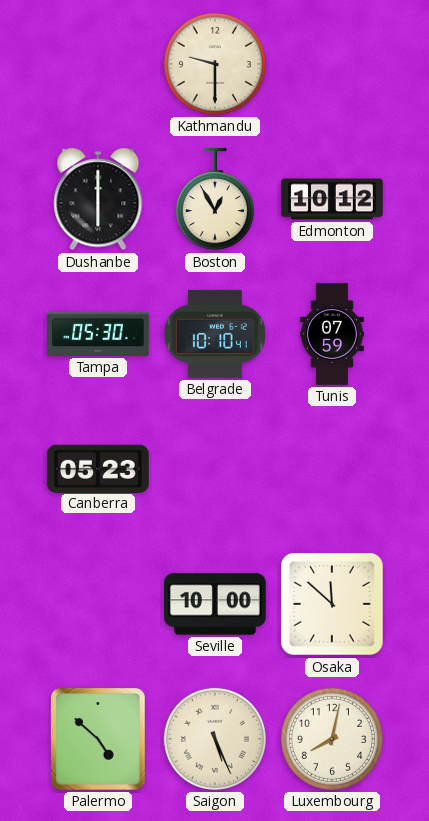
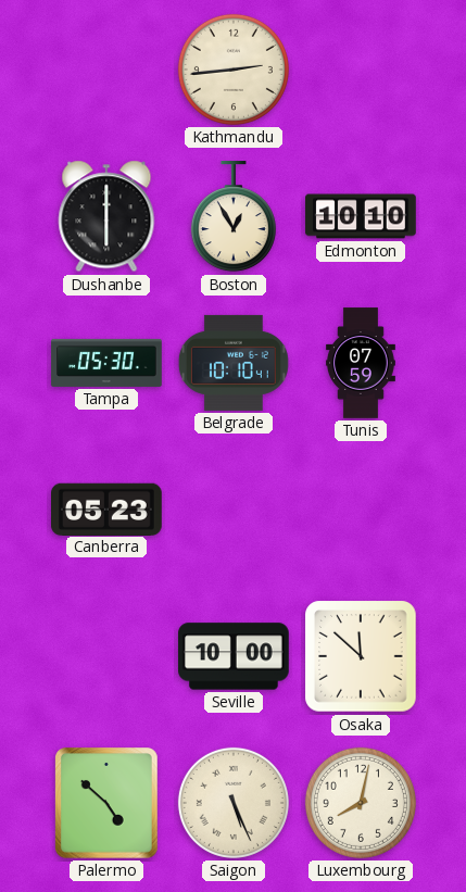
Kathmandu: 9:30 -> 2:44
Edmonton: 10:12 -> 10:10
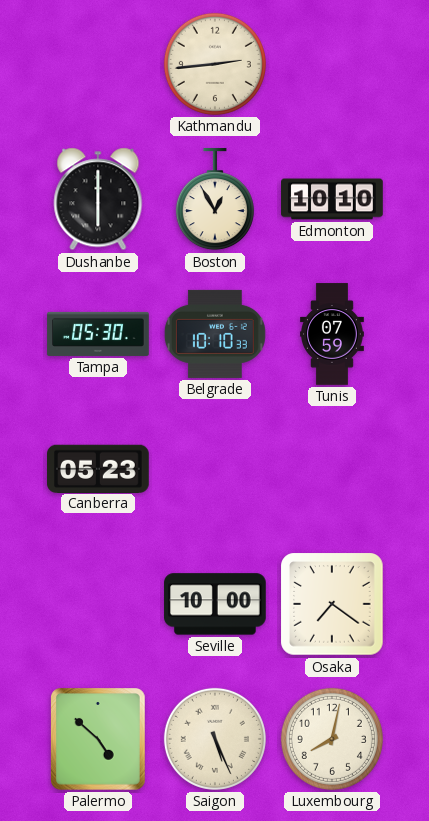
Belgrade: 10:10:41 -> 10:10:33
Osaka: 11:52 -> 7:21
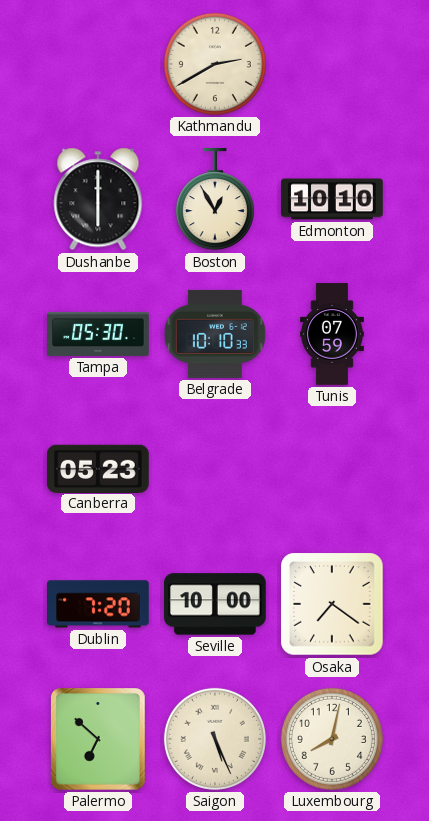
Kathmandu: 2:44 -> 2:40
Dublin: none -> 7:20
Palermo: 4:52 -> 6:52
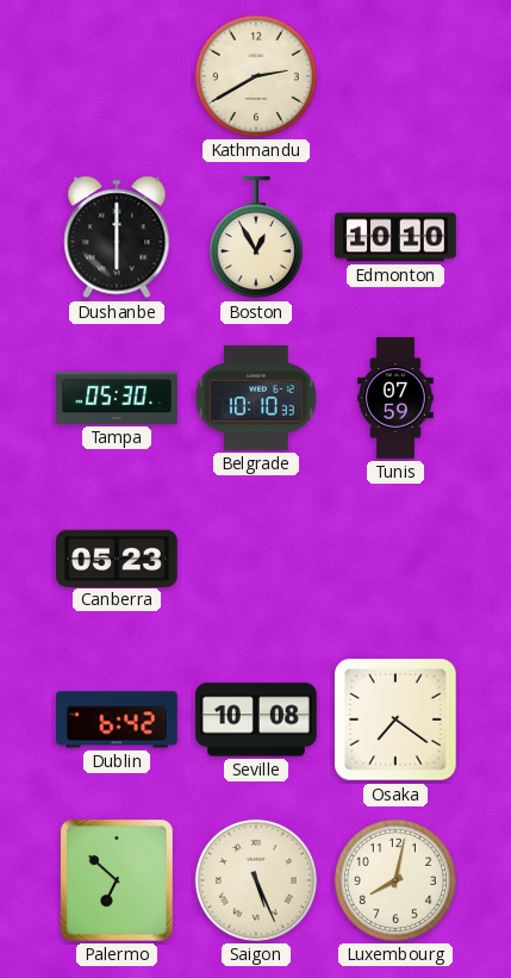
Dublin: 7:20 -> 6:42
Seville: 10:00 -> 10:08
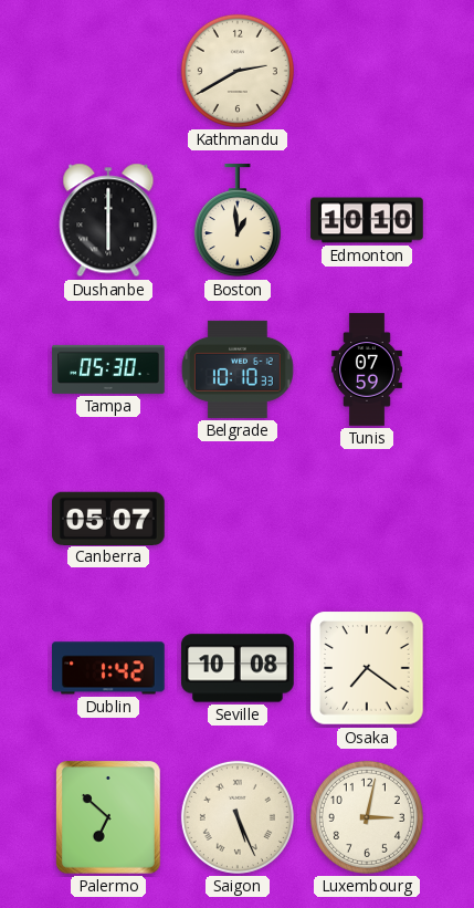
Boston: 12:55 -> 12:59
Canberra: 05:23 -> 05:07
Dublin: 6:42 -> 1:42
Luxembourg: 8:02 -> 3:02
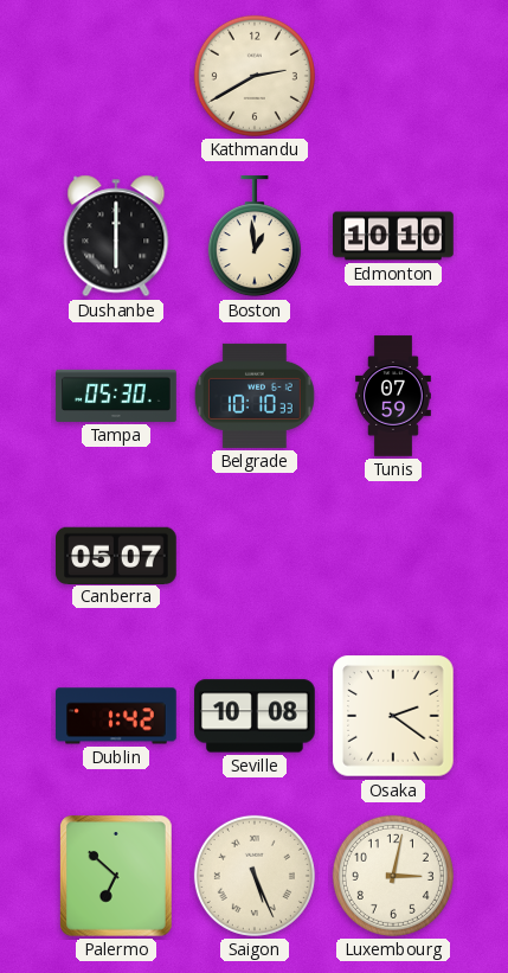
Osaka: 7:21 -> 2:21
